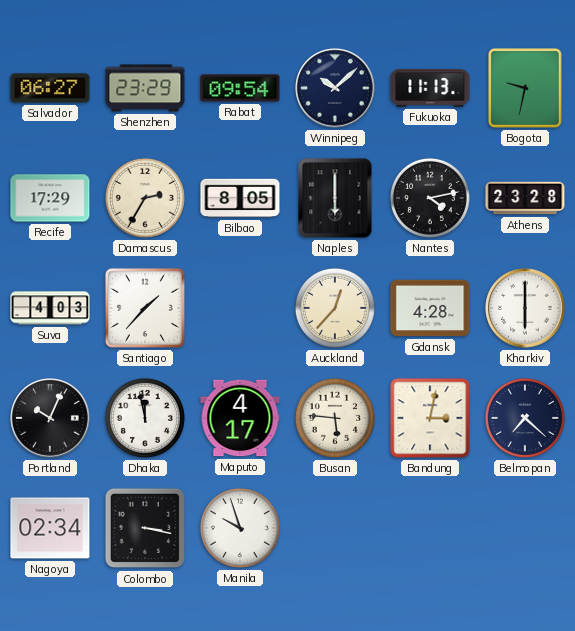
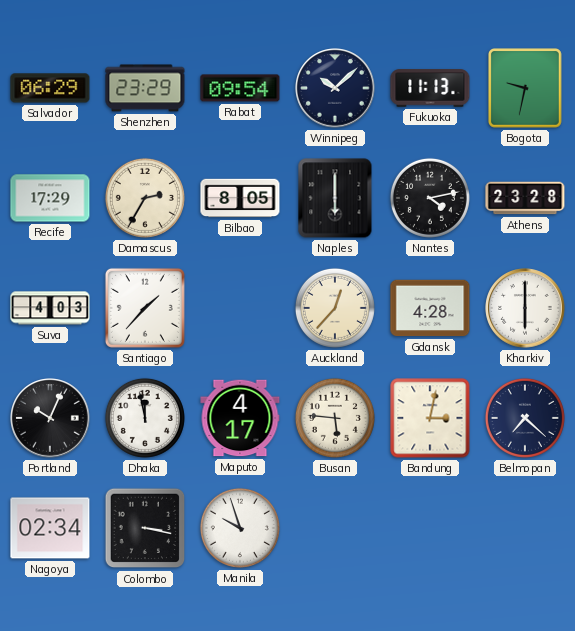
Salvador: 06:27 -> 06:29
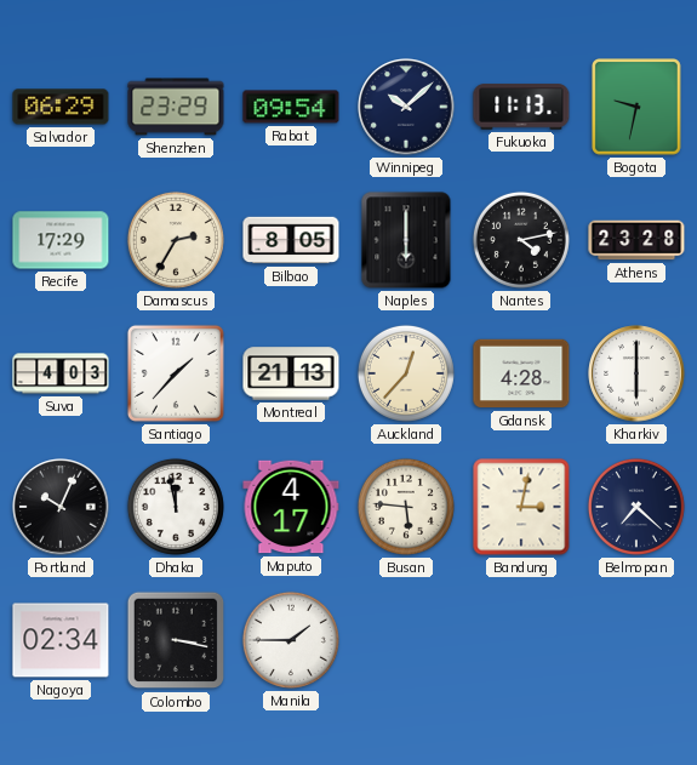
Montreal: none -> 21:13
Manila: 9:57 -> 1:45
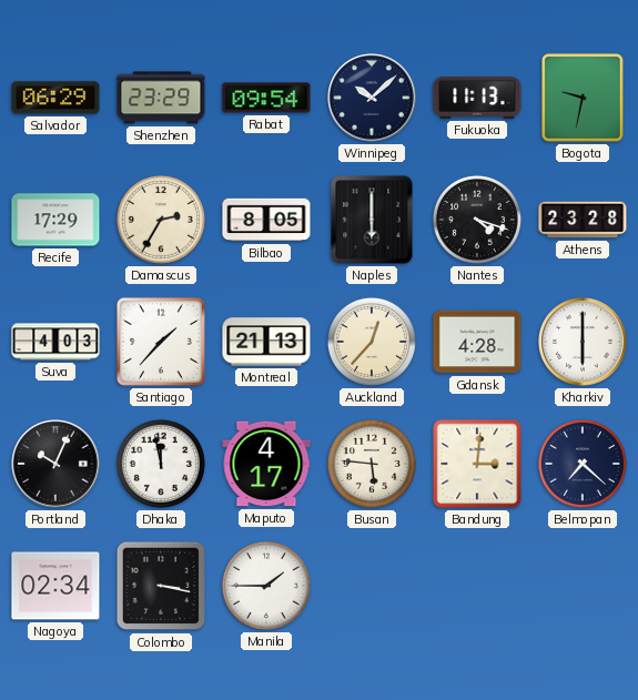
Nantes: 4:13 -> 4:18
Bandung: 3:02 -> 3:01
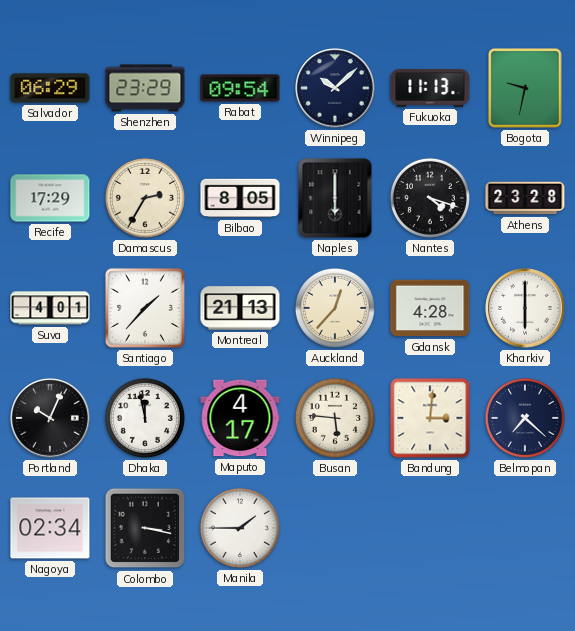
Suva: 4:03 -> 4:01
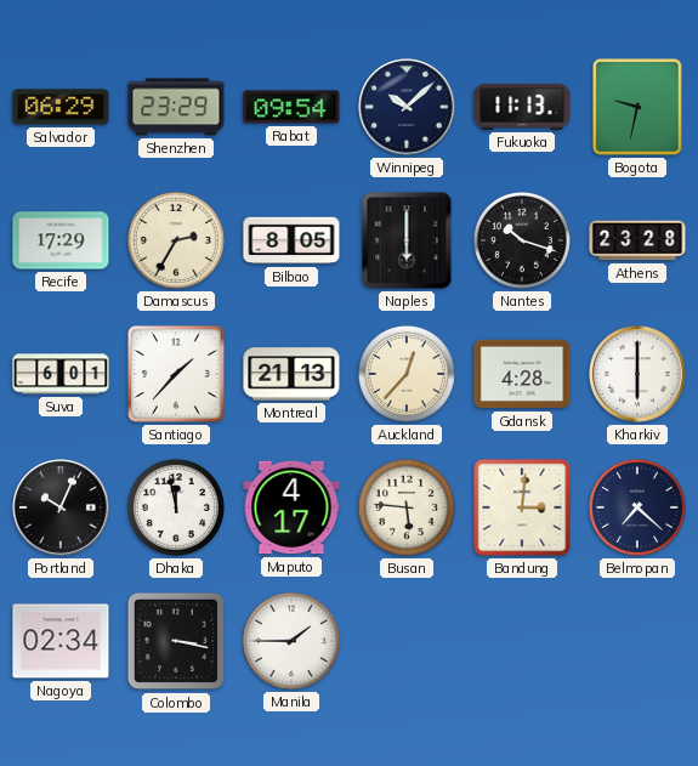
Nantes: 4:18 -> 10:18
Suva: 4:01 -> 6:01
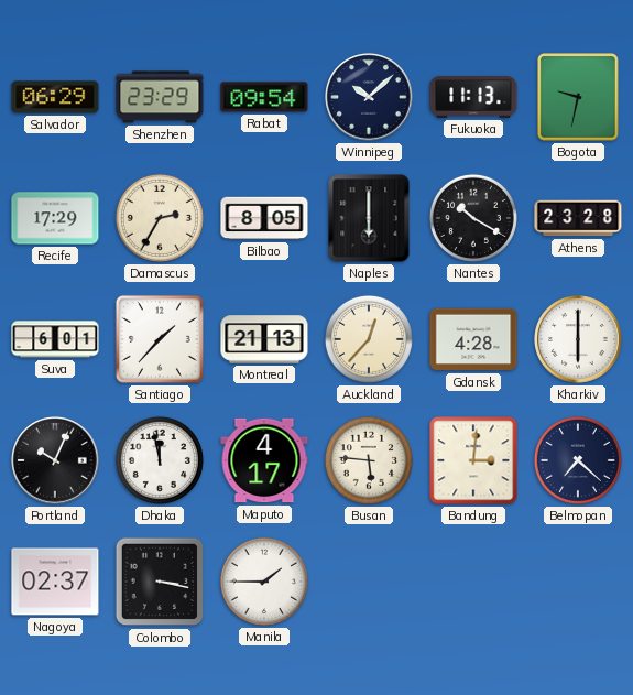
Nantes: 10:18 -> 10:20
Nagoya: 02:34 -> 02:37
